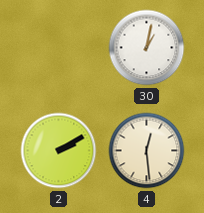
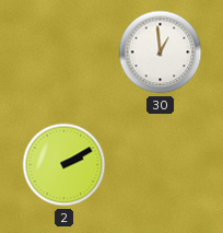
30: 1:02 -> 12:59
4: 12:29 -> none
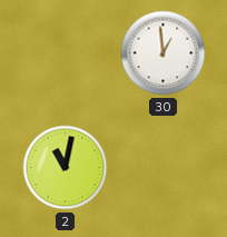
2: 2:10 -> 11:02
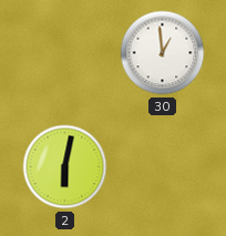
2: 11:02 -> 6:02
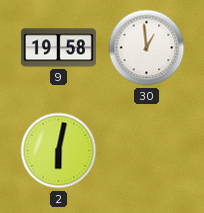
9: none -> 19:58
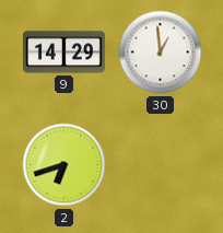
9: 19:58 -> 14:29
2: 6:02 -> 6:42
